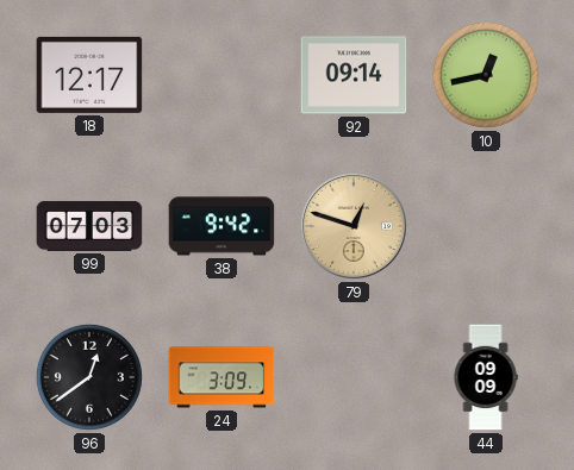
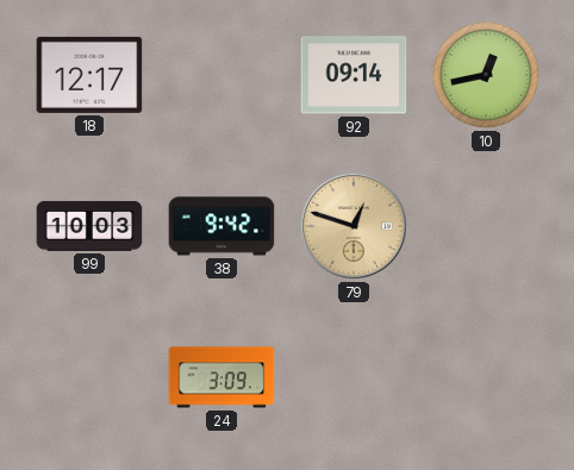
99: 07:03 -> 10:03
96: 12:39 -> none
44: 09:09 -> none
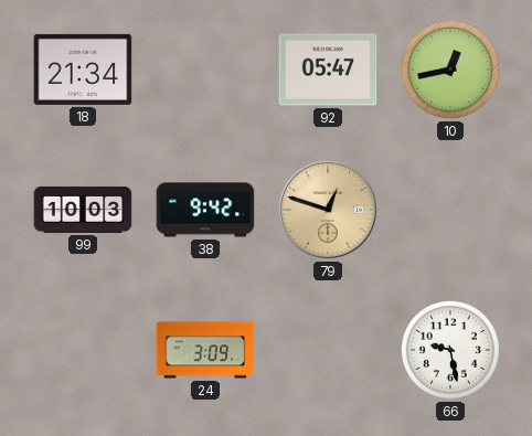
18: 12:17 -> 21:34
92: 09:14 -> 05:47
66: none -> 9:28
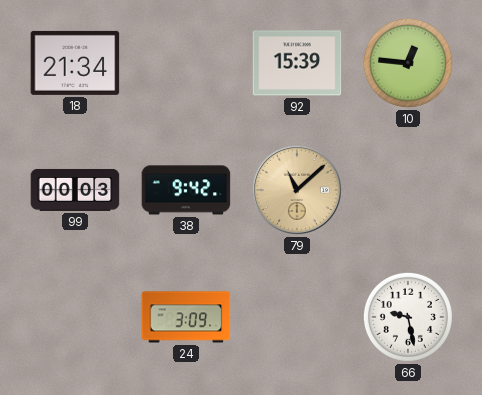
92: 05:47 -> 15:39
10: 12:43 -> 12:46
99: 10:03 -> 00:03
79: 12:48 -> 11:08
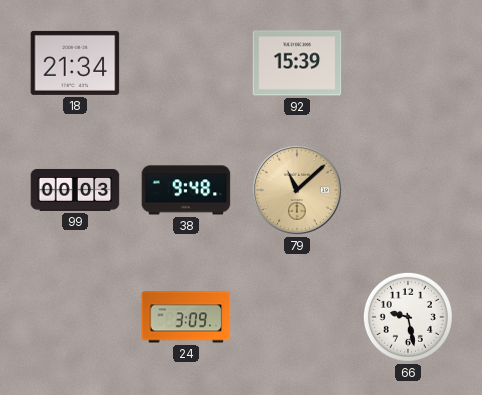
10: 12:46 -> none
38: 9:42 -> 9:48
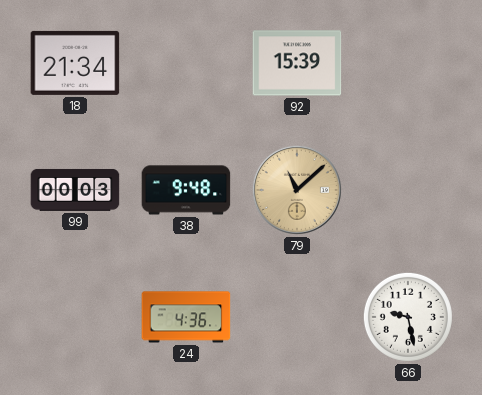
24: 3:09 -> 4:36
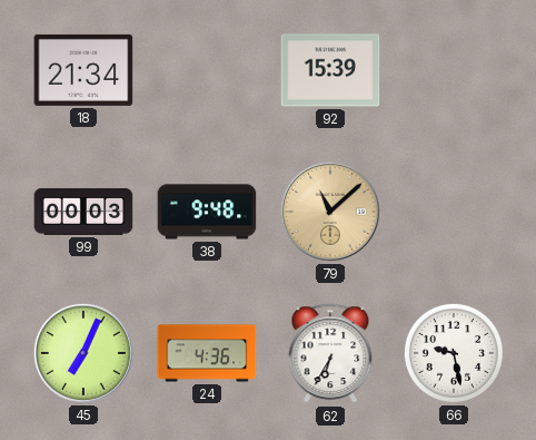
45: none -> 7:04
62: none -> 6:35
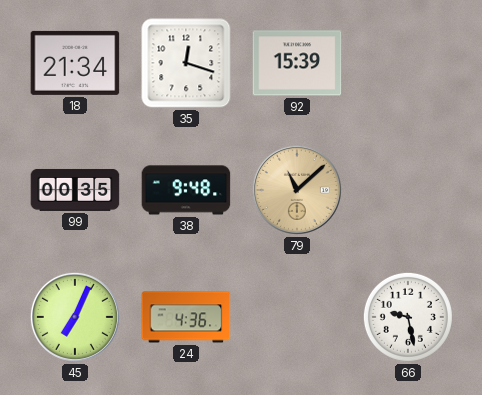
35: none -> 12:18
99: 00:03 -> 00:35
62: 6:35 -> none
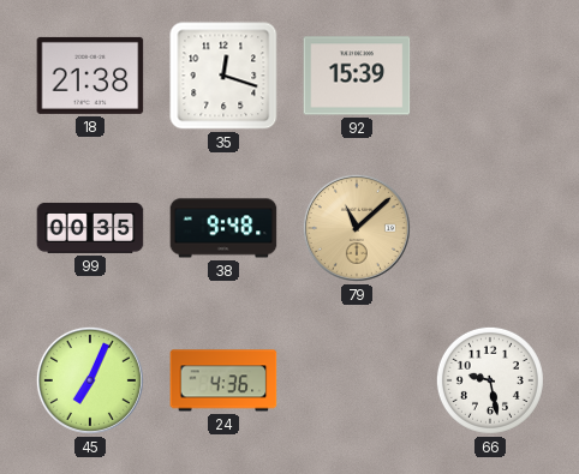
18: 21:34 -> 21:38
